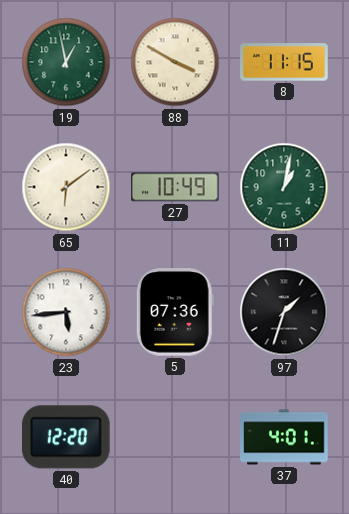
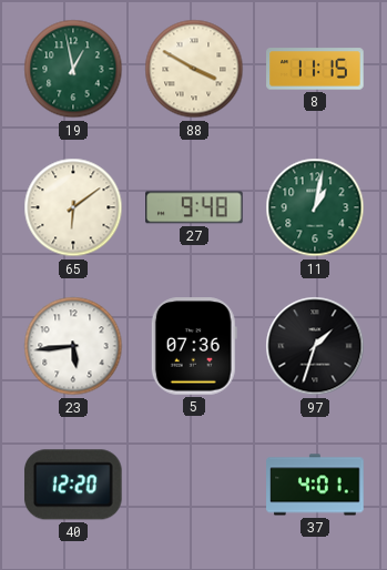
27: 10:49 -> 9:48
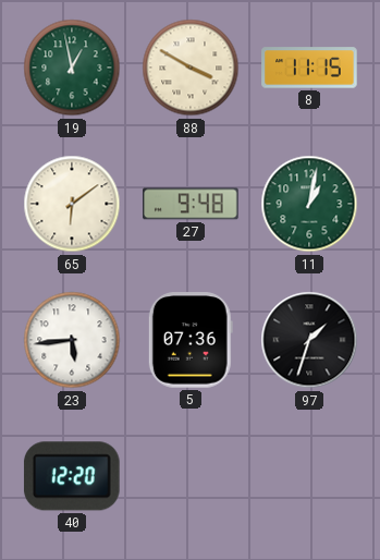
37: 4:01 -> none
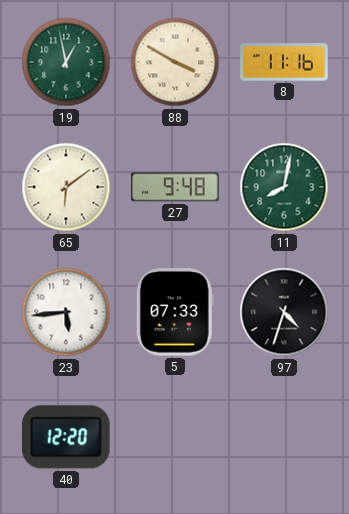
8: 11:15 -> 11:16
11: 1:02 -> 8:02
5: 07:36 -> 07:33
97: 1:33 -> 4:33
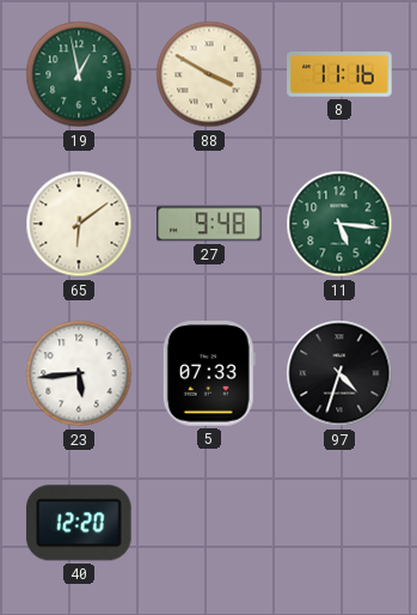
11: 8:02 -> 5:16
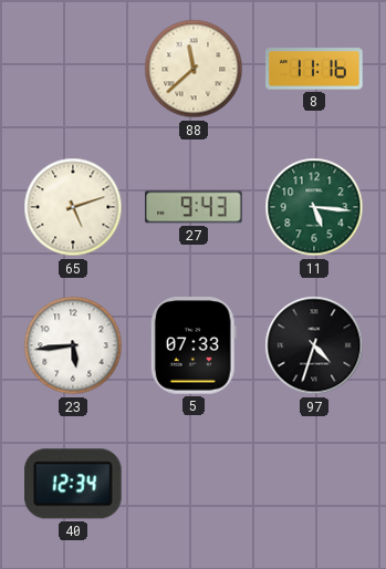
19: 12:58 -> none
88: 3:50 -> 11:38
65: 6:09 -> 5:12
27: 9:48 -> 9:43
40: 12:20 -> 12:34
